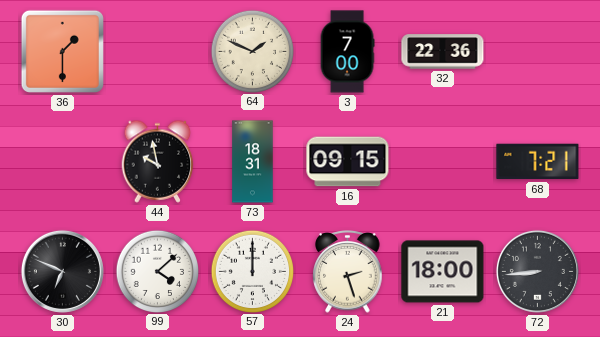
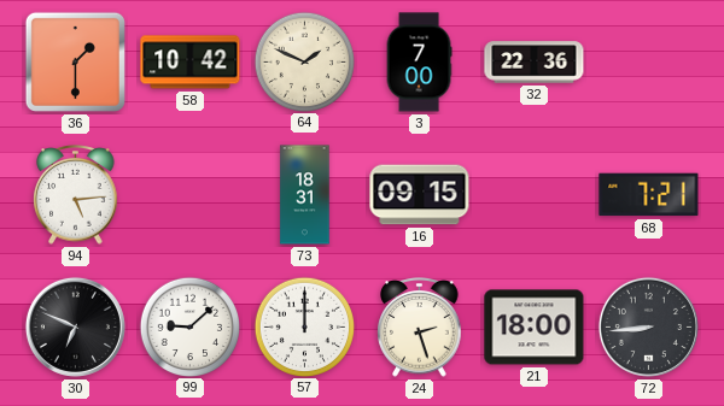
58: none -> 10:42
94: none -> 5:14
44: 9:58 -> none
99: 4:08 -> 9:08
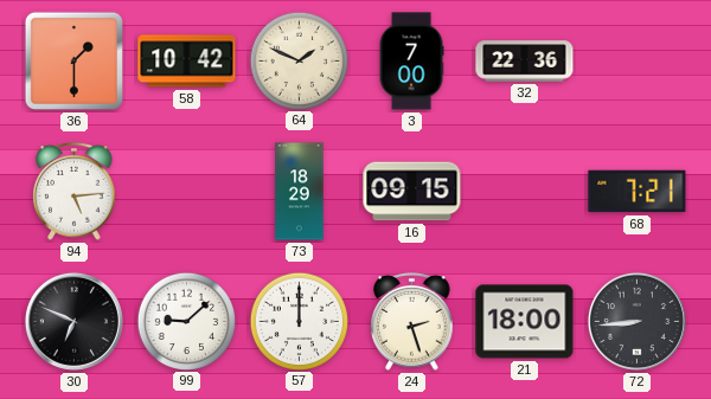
73: 18:31 -> 18:29
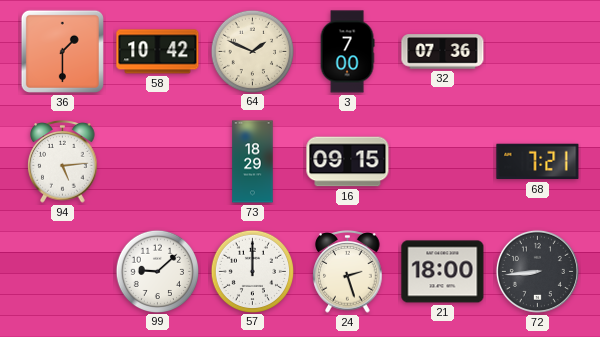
32: 22:36 -> 07:36
30: 6:49 -> none
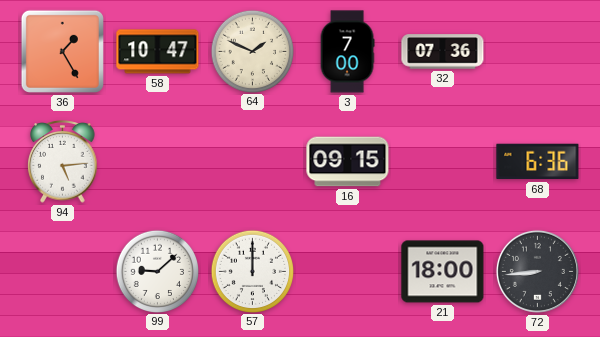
36: 1:30 -> 1:25
58: 10:42 -> 10:47
73: 18:29 -> none
68: 7:21 -> 6:36
24: 2:27 -> none
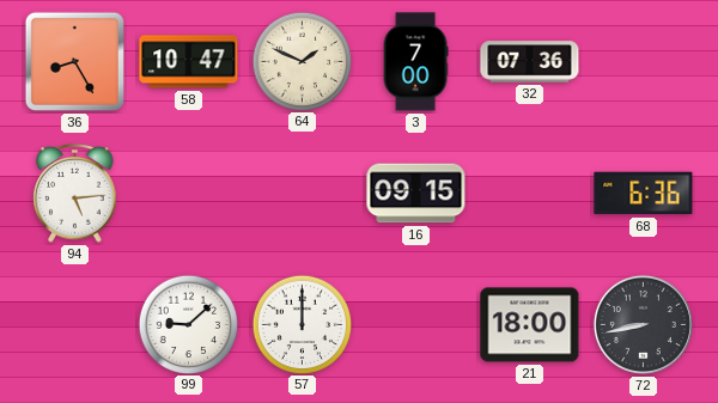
36: 1:25 -> 8:25
72: 8:44 -> 8:43
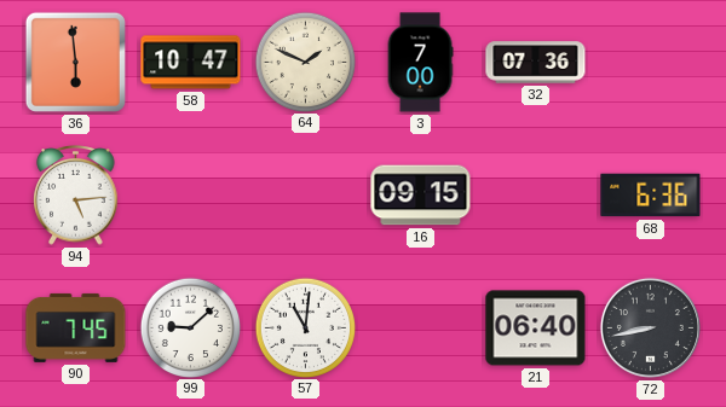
36: 8:25 -> 5:59
90: none -> 7:45
57: 12:00 -> 11:01
21: 18:00 -> 06:40
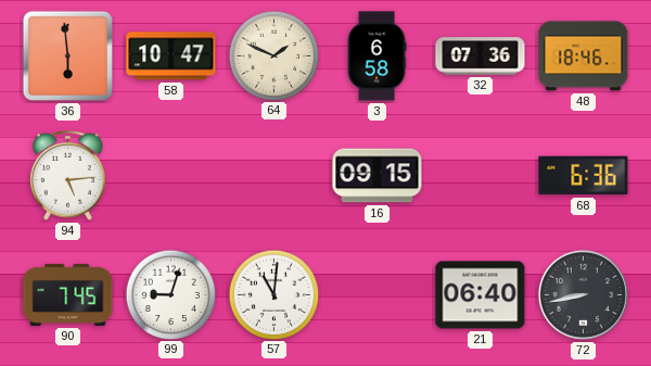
3: 7:00 -> 6:58
48: none -> 18:46
99: 9:08 -> 9:03
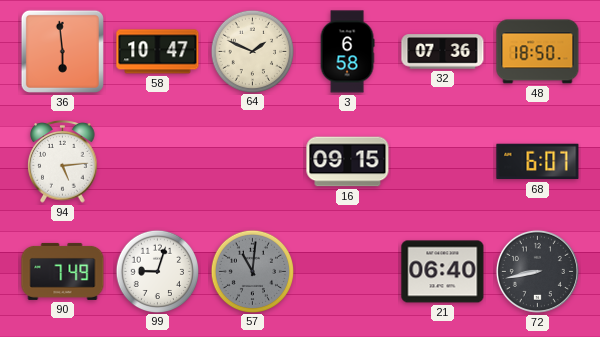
48: 18:46 -> 18:50
68: 6:36 -> 6:07
90: 7:45 -> 7:49
57 dial: white -> grey
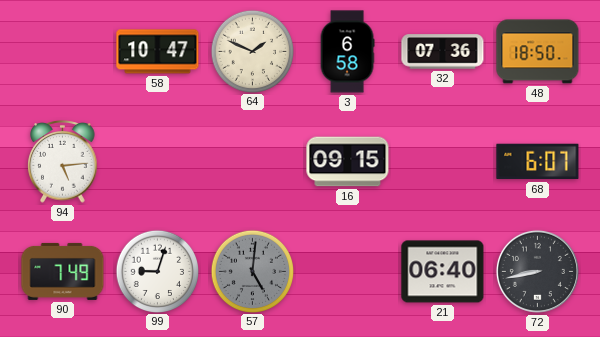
36: 5:59 -> none
57: 11:01 -> 5:01
